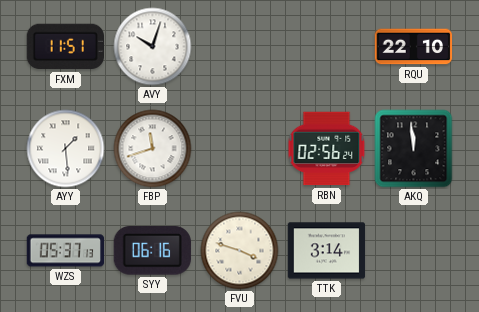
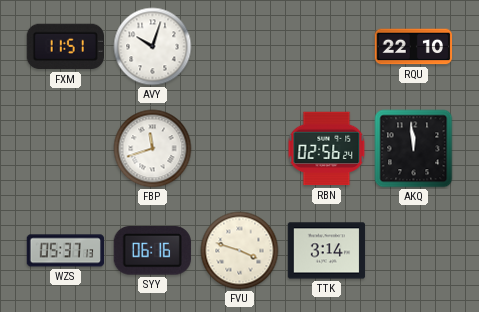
AYY: 1:29 -> none
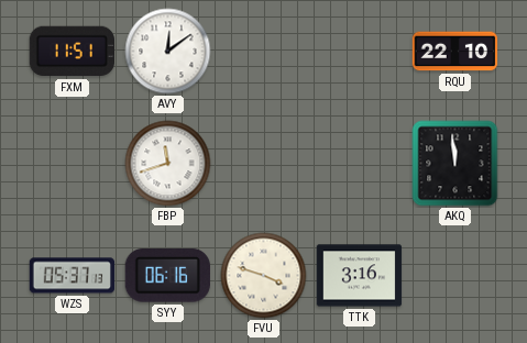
AVY: 10:03 -> 12:09
RBN: 02:56 -> none
TTK: 3:14 -> 3:16
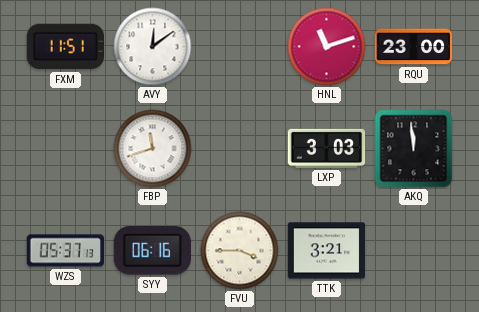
HNL: none -> 11:12
RQU: 22:10 -> 23:00
LXP: none -> 3:03
FVU: 3:48 -> 3:45
TTK: 3:16 -> 3:21
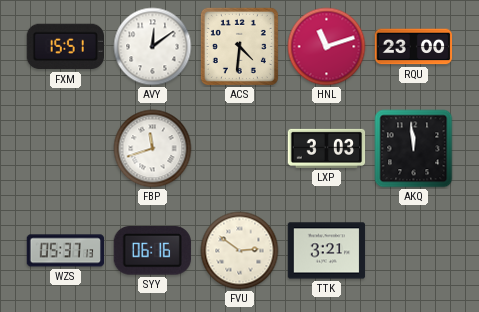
FXM: 11:51 -> 15:51
ACS: none -> 4:31
FVU: 3:45 -> 2:51
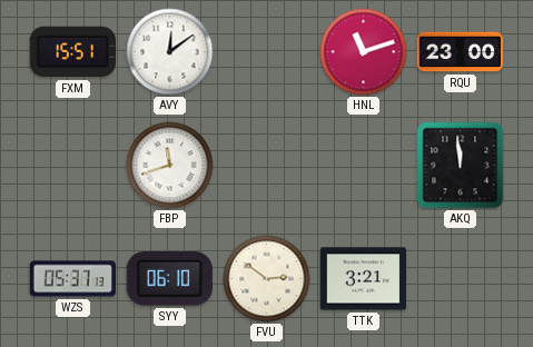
ACS: 4:31 -> none
LXP: 3:03 -> none
SYY: 06:16 -> 06:10
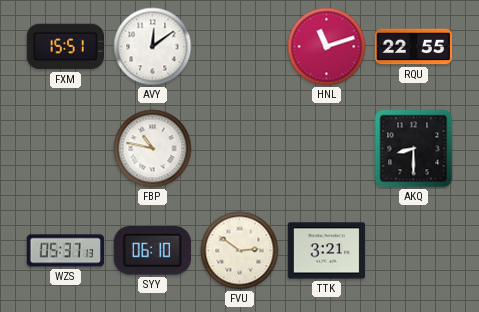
RQU: 23:00 -> 22:55
FBP: 11:42 -> 10:47
AKQ: 11:59 -> 8:30
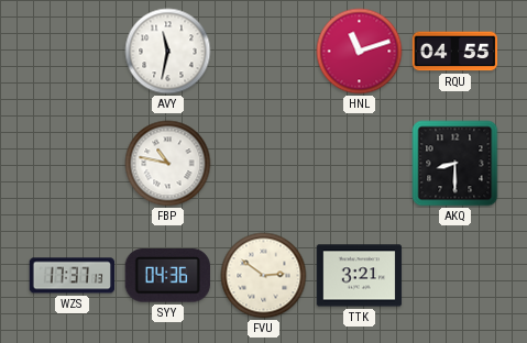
FXM: 15:51 -> none
AVY: 12:09 -> 11:32
RQU: 22:55 -> 04:55
WZS: 05:37 -> 17:37
SYY: 06:10 -> 04:36
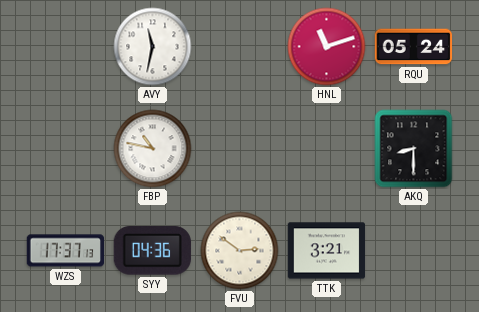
RQU: 04:55 -> 05:24
